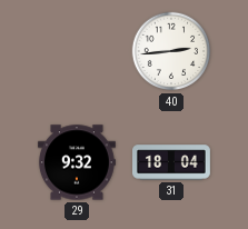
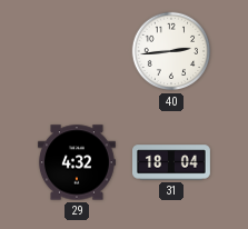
29: 9:32 -> 4:32
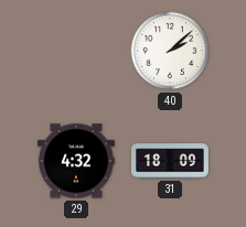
40: 2:44 -> 2:08
31: 18:04 -> 18:09
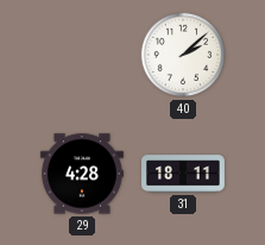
29: 4:32 -> 4:28
31: 18:09 -> 18:11
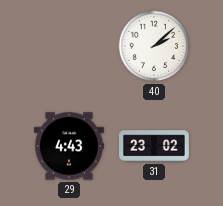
29: 4:28 -> 4:43
31: 18:11 -> 23:02
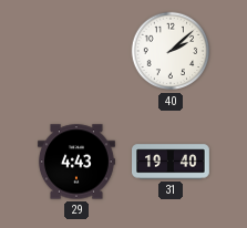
31: 23:02 -> 19:40
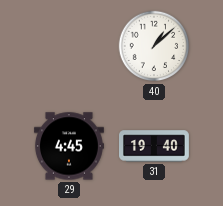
40: 2:08 -> 1:08
29: 4:43 -> 4:45
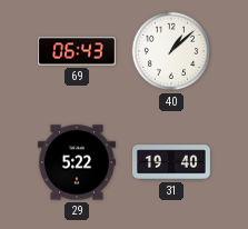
69: none -> 06:43
29: 4:45 -> 5:22
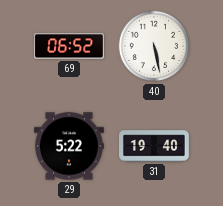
69: 06:43 -> 06:52
40: 1:08 -> 5:28
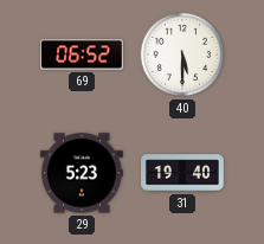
40: 5:28 -> 5:30
29: 5:22 -> 5:23
